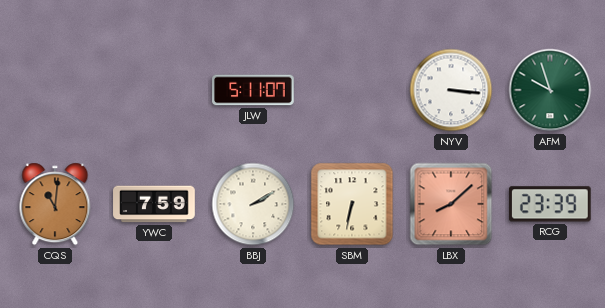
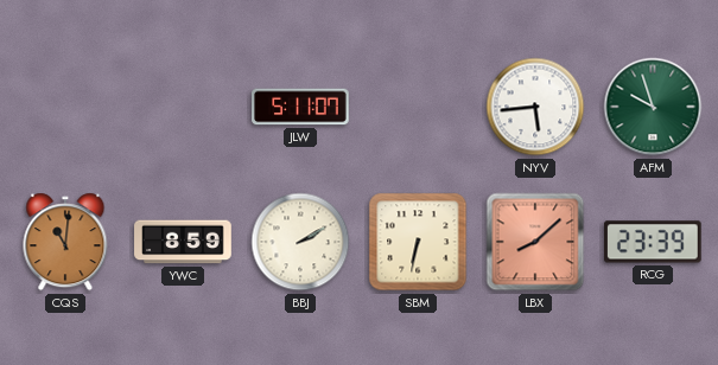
NYV: 3:16 -> 5:44
YWC: 7:59 -> 8:59
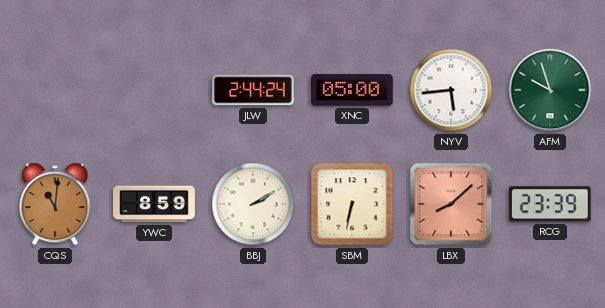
JLW: 5:11 -> 2:44
XNC: none -> 05:00
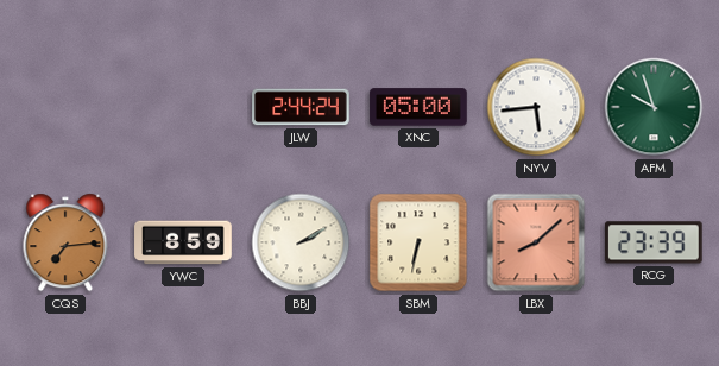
CQS: 11:01 -> 7:14
